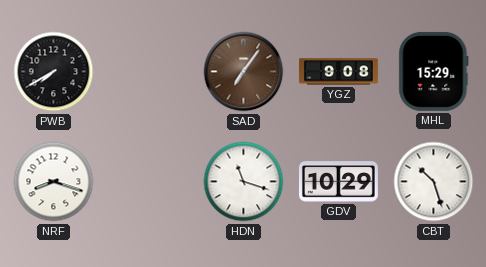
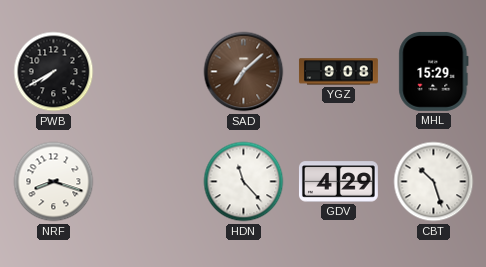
SAD: 7:06 -> 7:08
HDN: 11:18 -> 11:23
GDV: 10:29 -> 4:29
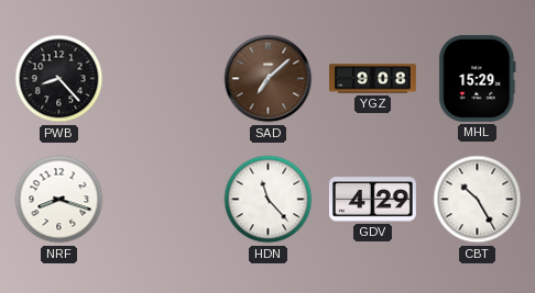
PWB: 7:40 -> 8:23
CBT: 10:27 -> 10:25
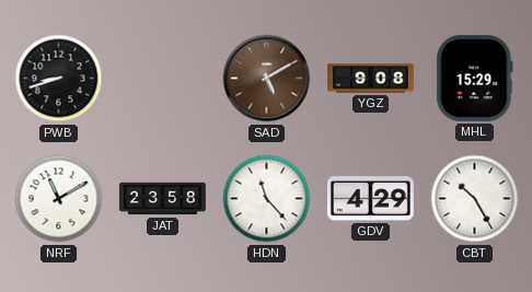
PWB: 8:23 -> 8:42
SAD: 7:08 -> 5:10
NRF: 8:18 -> 11:10
JAT: none -> 23:58
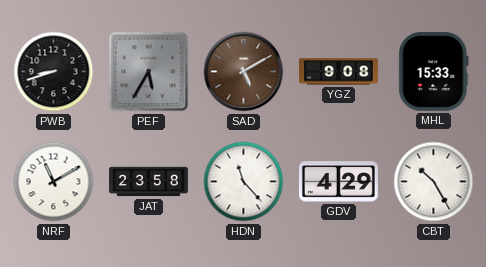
PEF: none -> 5:35
MHL: 15:29 -> 15:33
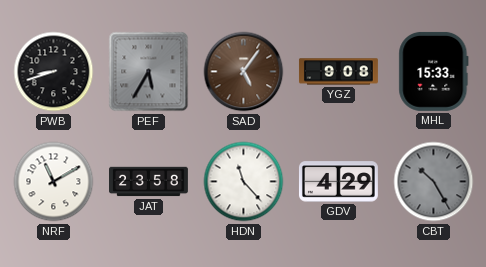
SAD: 5:10 -> 5:06
CBT dial: white -> grey
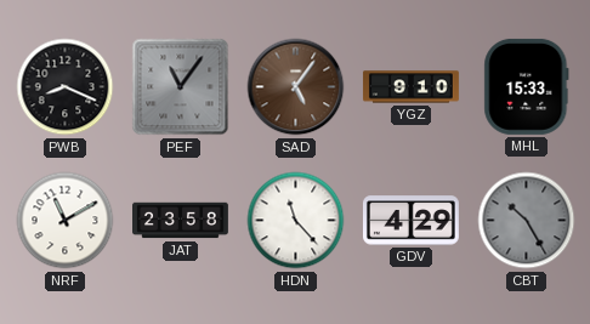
PWB: 8:42 -> 8:19
PEF: 5:35 -> 11:06
YGZ: 9:08 -> 9:10
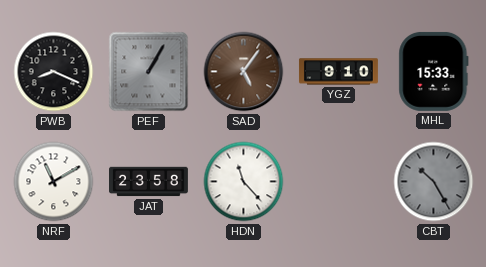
PEF: 11:06 -> 1:05
GDV: 4:29 -> none
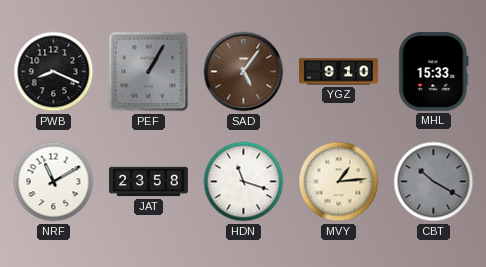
HDN: 11:23 -> 11:18
MVY: none -> 1:14
CBT: 10:25 -> 10:20
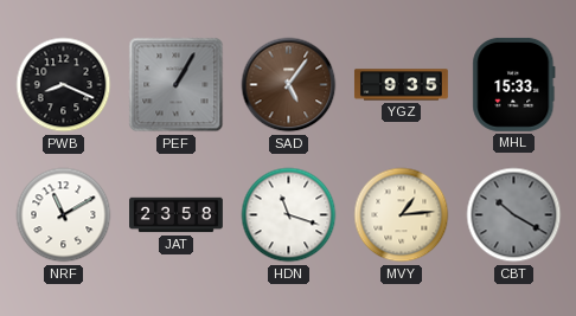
YGZ: 9:10 -> 9:35
